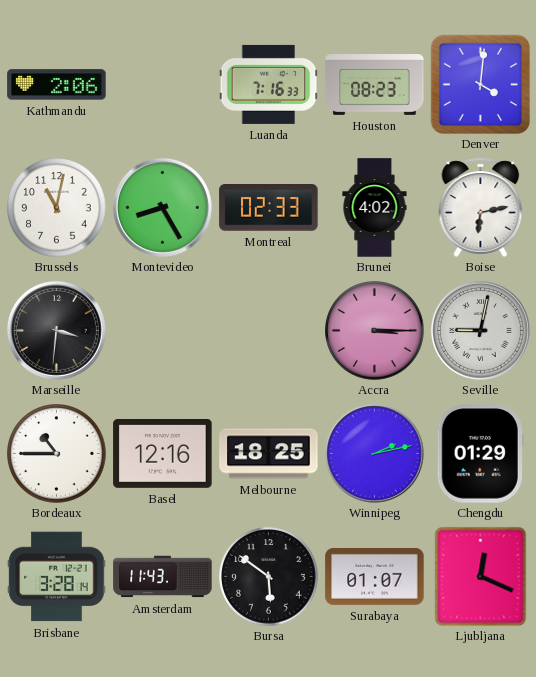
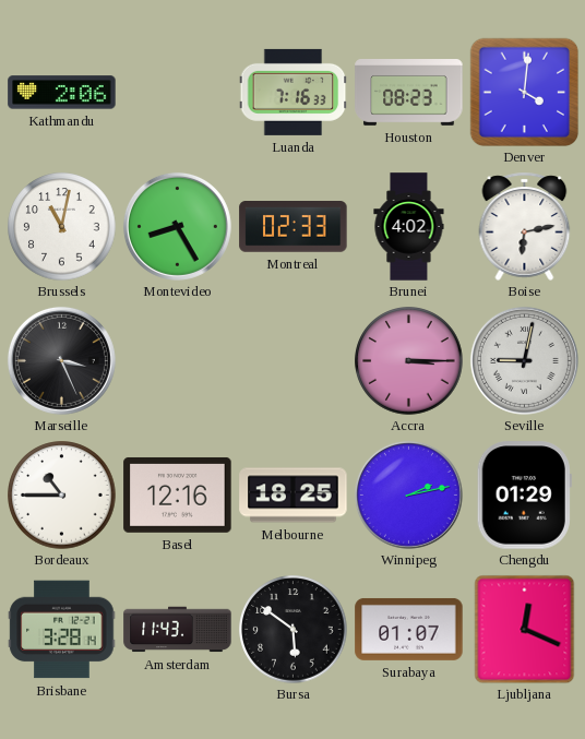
Marseille: 3:31 -> 3:26
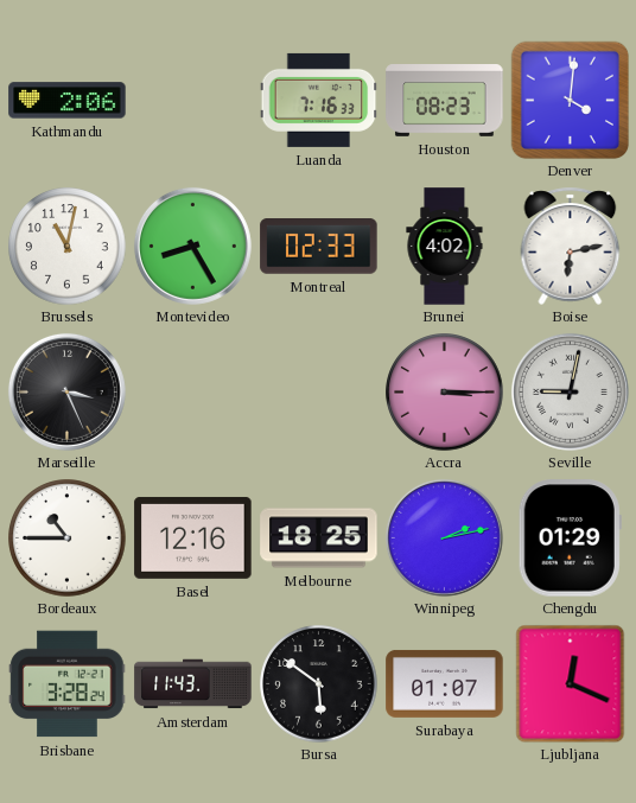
Brisbane: 3:28:14 -> 3:28:24
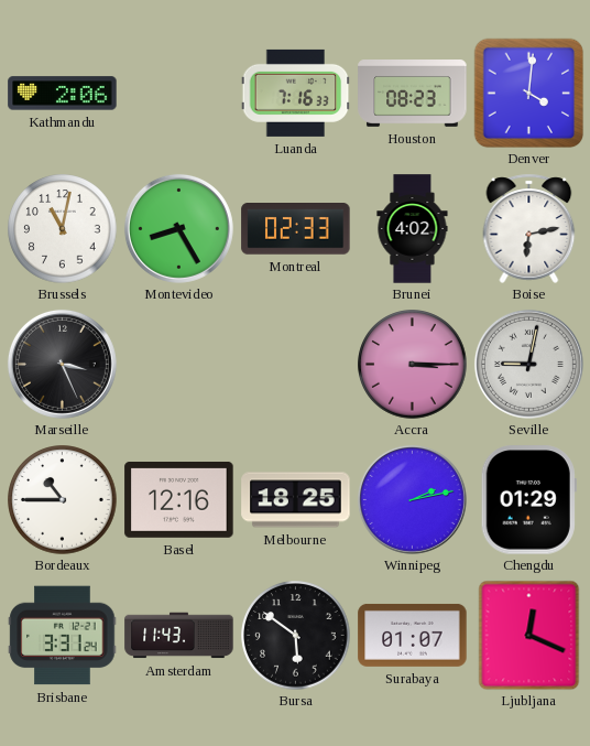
Brisbane: 3:28 -> 3:31
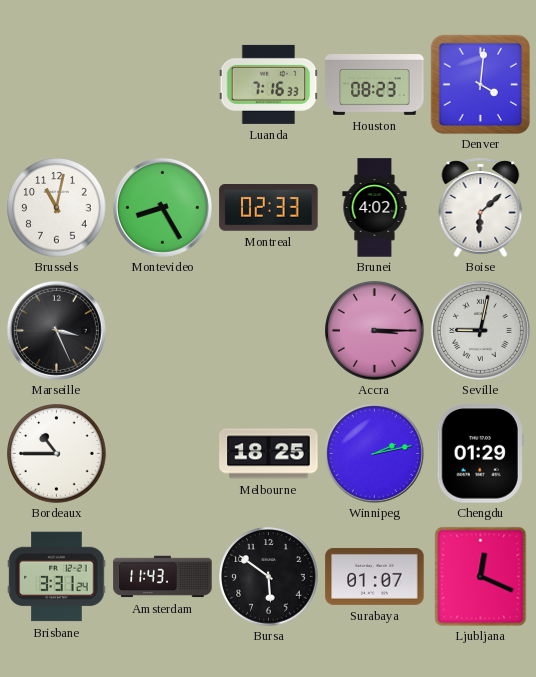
Kathmandu: 2:06 -> none
Boise: 6:13 -> 6:08
Basel: 12:16 -> none
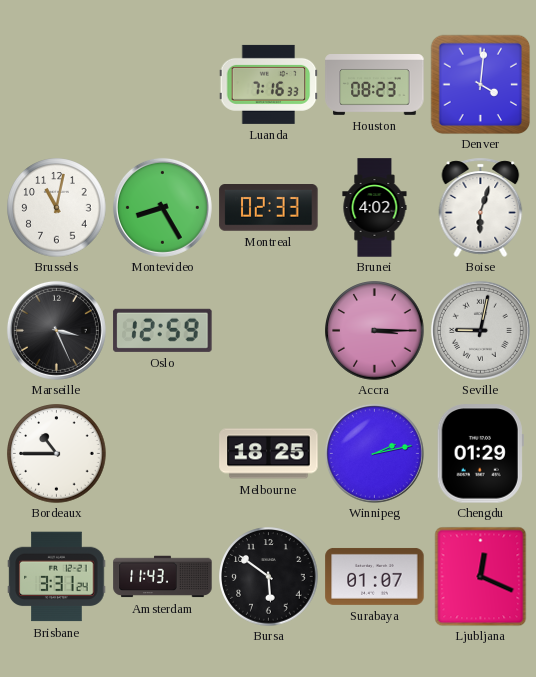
Boise: 6:08 -> 6:03
Oslo: none -> 12:59
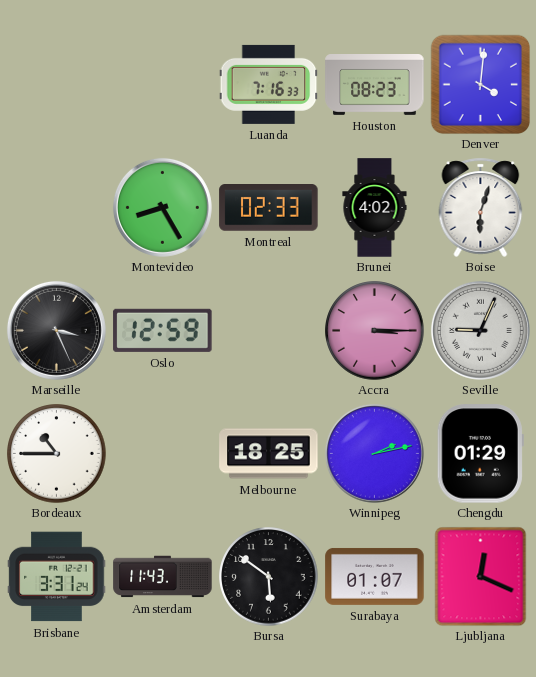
Brussels: 11:02 -> none
Seville: 9:02 -> 9:04
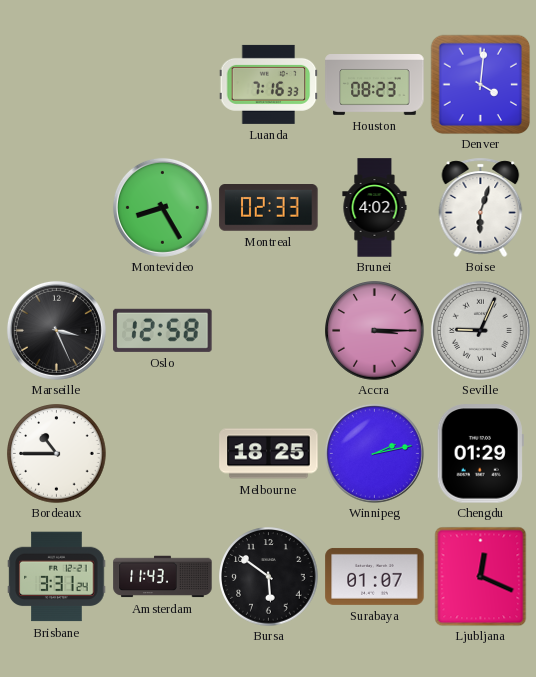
Oslo: 12:59 -> 12:58
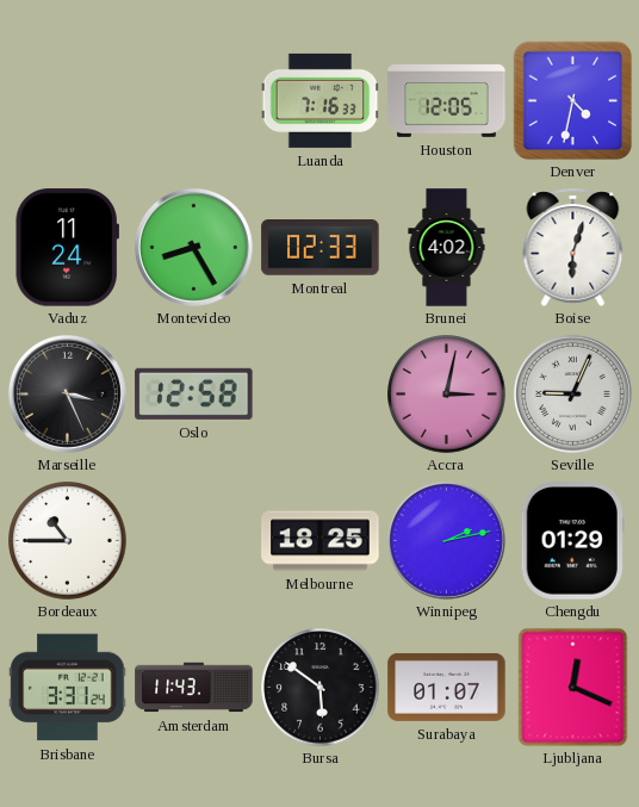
Houston: 08:23 -> 12:05
Denver: 4:01 -> 4:32
Vaduz: none -> 11:24
Accra: 3:15 -> 3:02
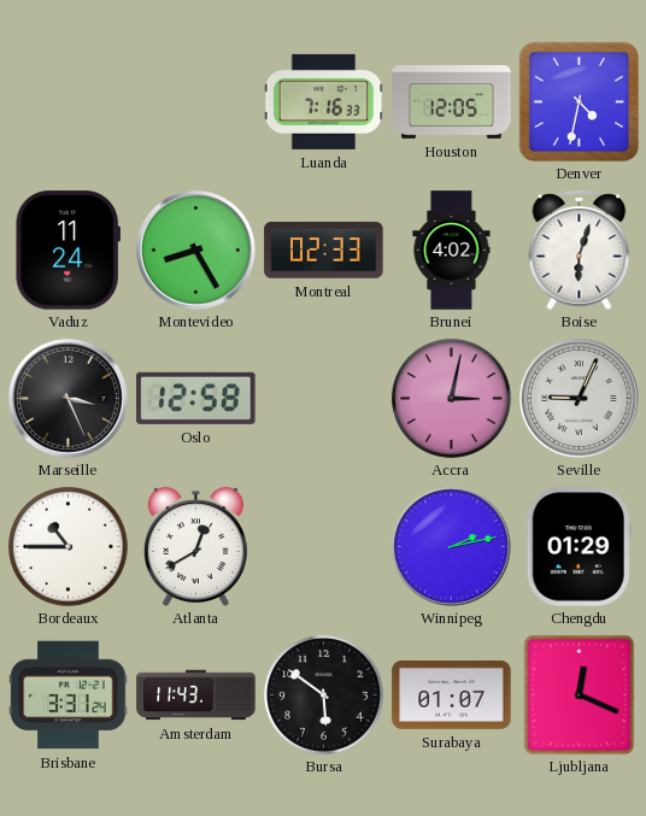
Atlanta: none -> 12:40
Melbourne: 18:25 -> none
